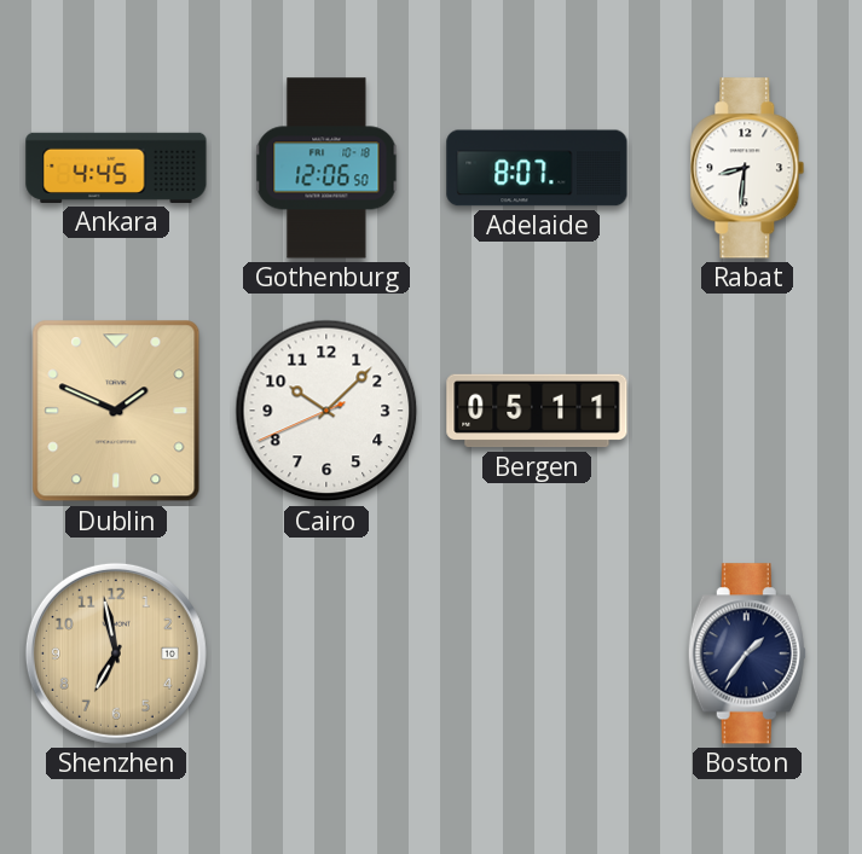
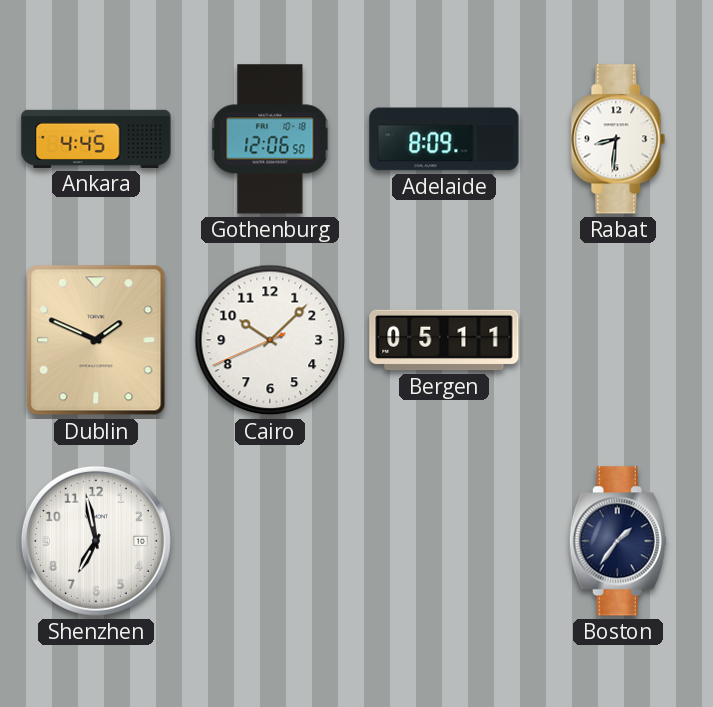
Adelaide: 8:07 -> 8:09
Shenzhen dial: champagne -> white
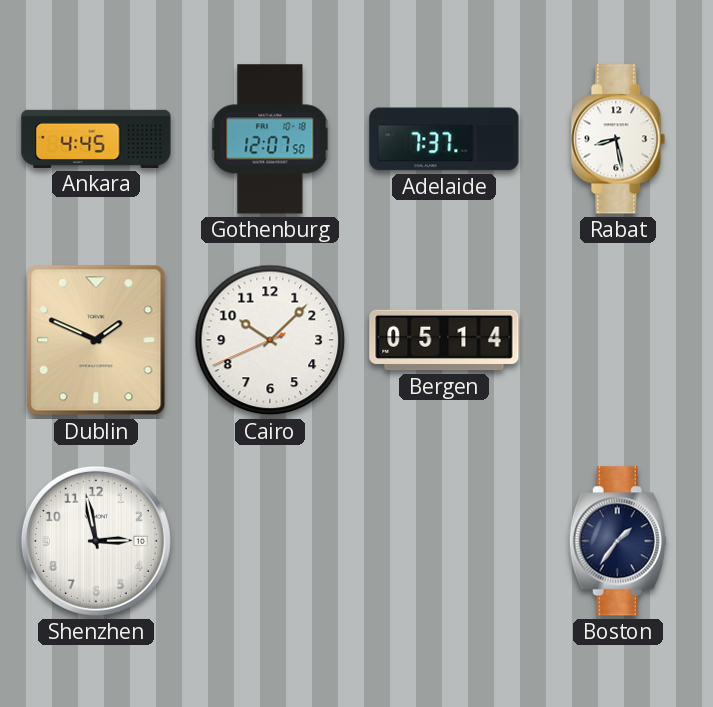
Gothenburg: 12:06 -> 12:07
Adelaide: 8:09 -> 7:37
Rabat: 8:31 -> 8:28
Bergen: 05:11 -> 05:14
Shenzhen: 6:58 -> 2:58
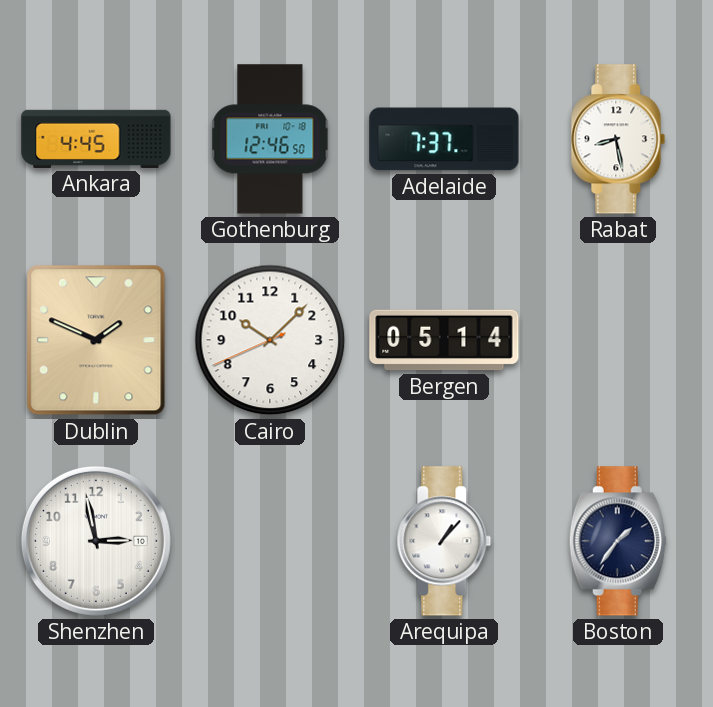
Gothenburg: 12:07 -> 12:46
Arequipa: none -> 1:07
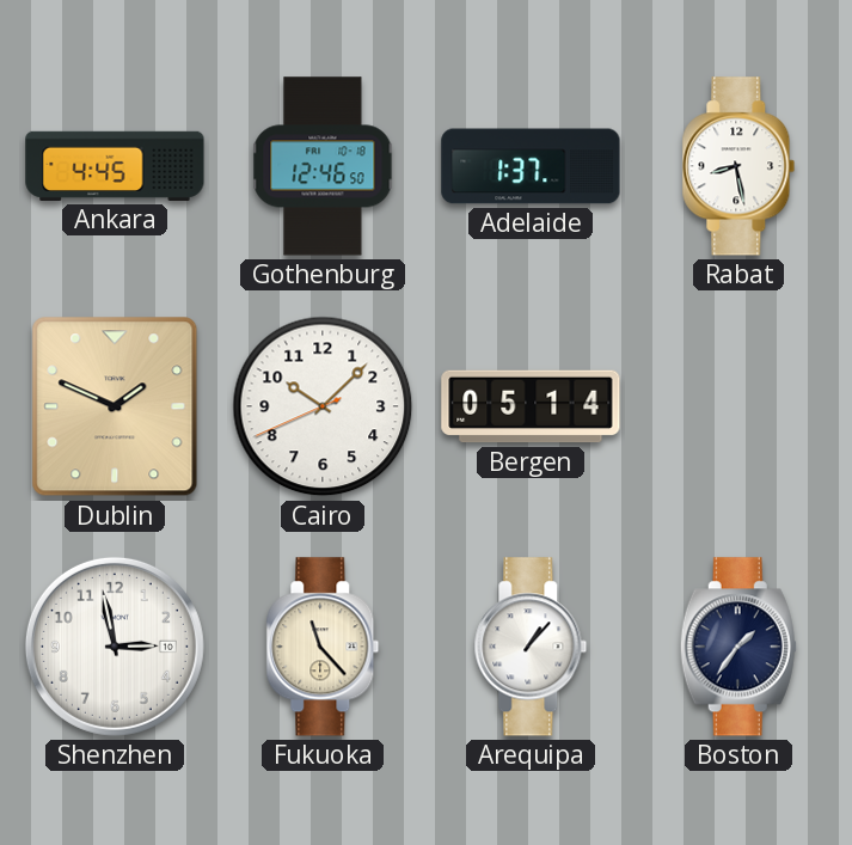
Adelaide: 7:37 -> 1:37
Fukuoka: none -> 11:23
